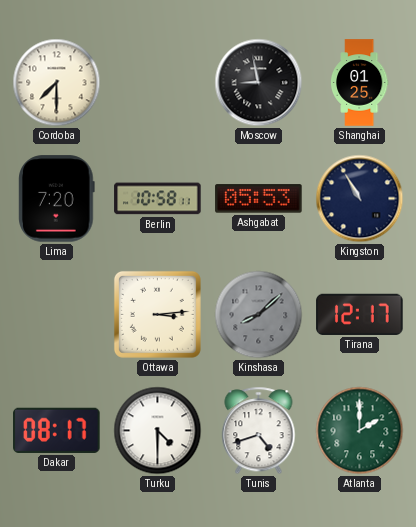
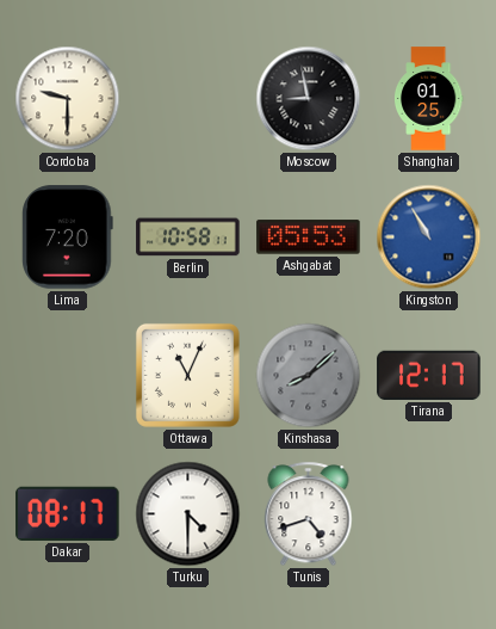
Cordoba: 7:30 -> 9:30
Kingston dial: navy -> blue
Ottawa: 3:14 -> 11:04
Atlanta: 2:00 -> none
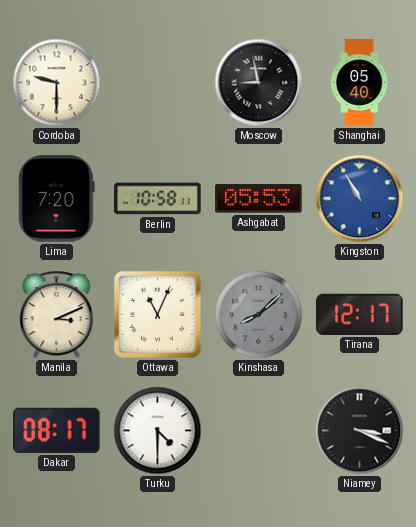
Shanghai: 01:25 -> 05:40
Manila: none -> 3:11
Tunis: 4:42 -> none
Niamey: none -> 3:19
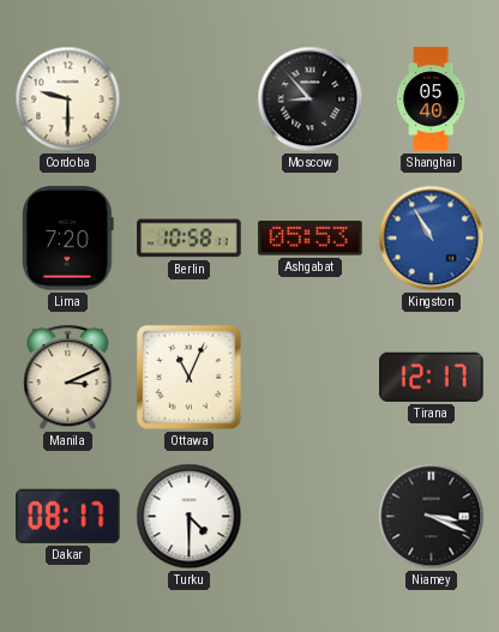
Moscow: 8:58 -> 8:53
Kinshasa: 8:08 -> none
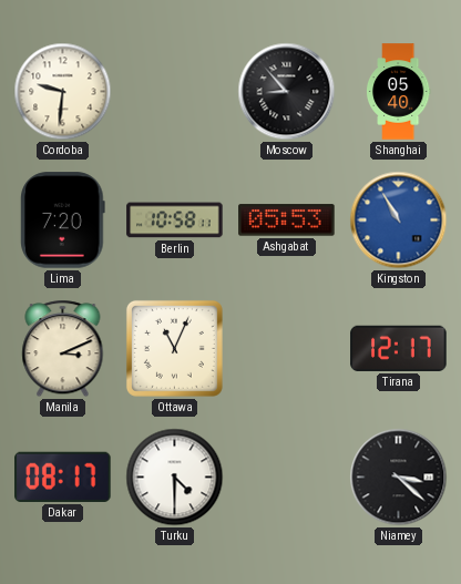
Cordoba: 9:30 -> 9:31
Niamey: 3:19 -> 3:22
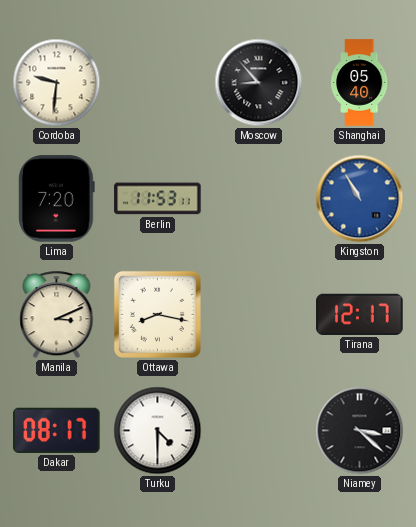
Berlin: 10:58 -> 11:53
Ashgabat: 05:53 -> none
Ottawa: 11:04 -> 8:17
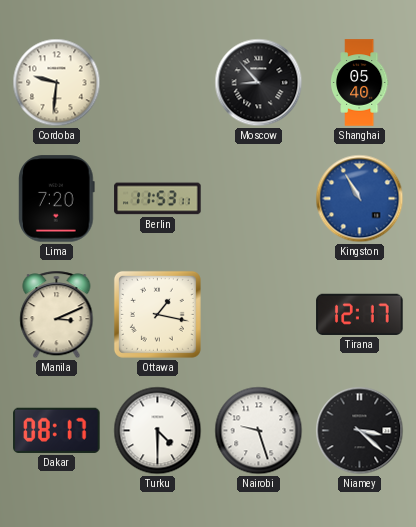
Ottawa: 8:17 -> 1:17
Nairobi: none -> 9:27
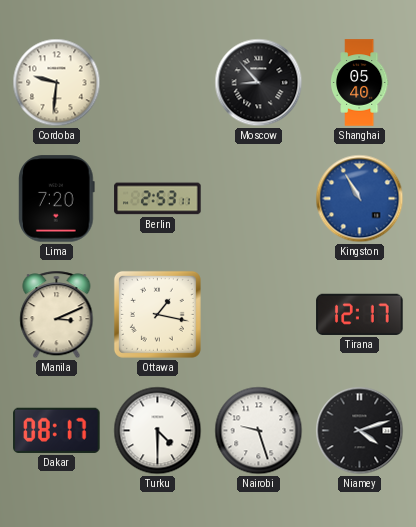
Berlin: 11:53 -> 2:53
Niamey: 3:22 -> 4:12
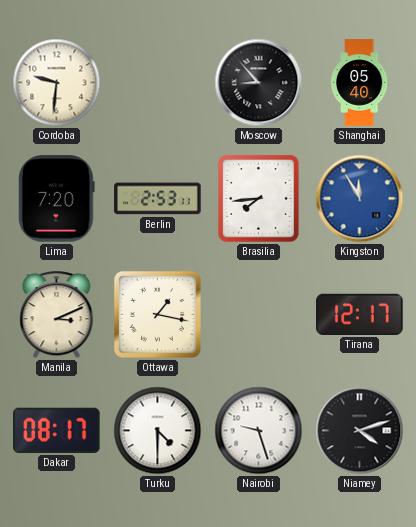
Brasilia: none -> 7:44
Kingston: 10:55 -> 11:55
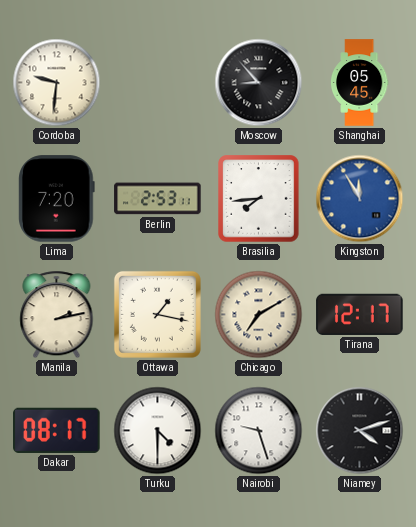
Shanghai: 05:40 -> 05:45
Manila: 3:11 -> 2:13
Chicago: none -> 7:10
